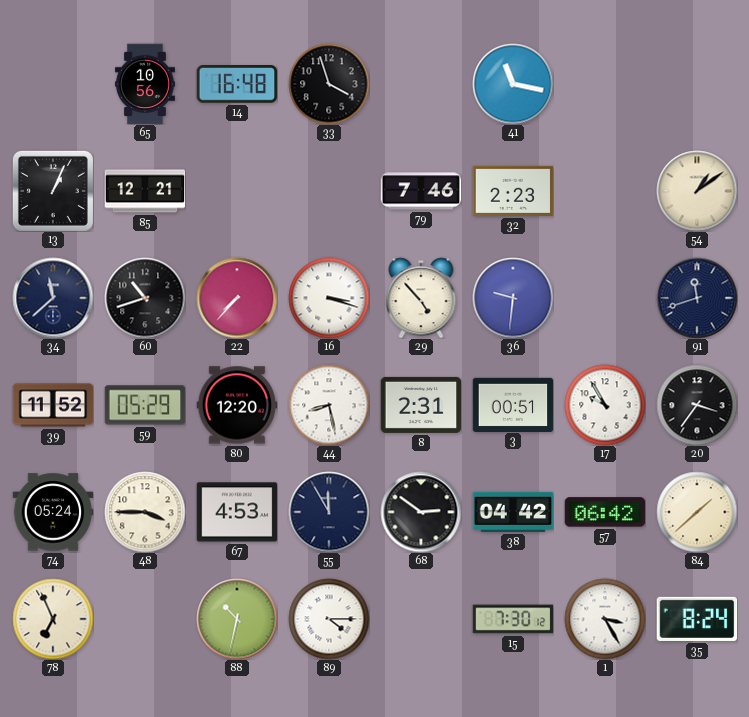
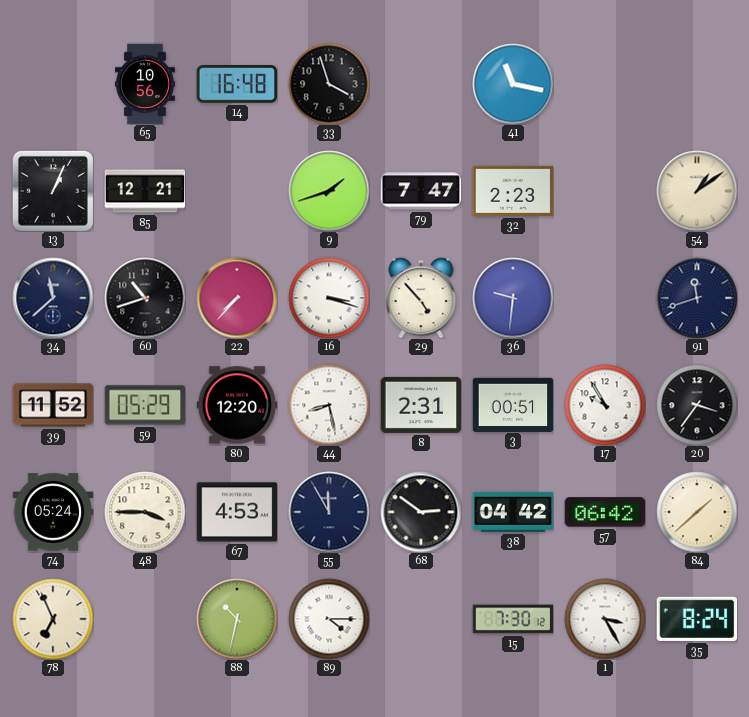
9: none -> 1:42
79: 7:46 -> 7:47
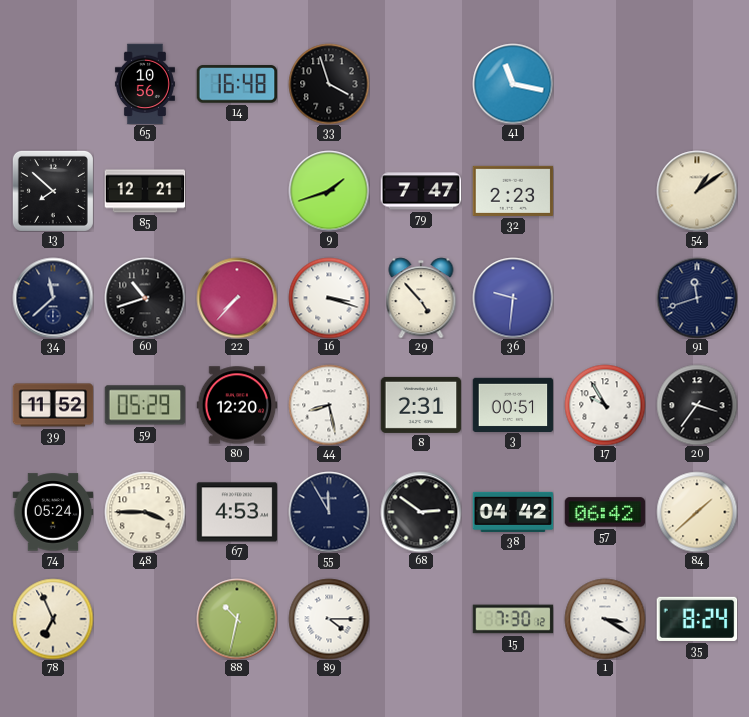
13: 1:04 -> 7:52
1: 3:25 -> 3:20
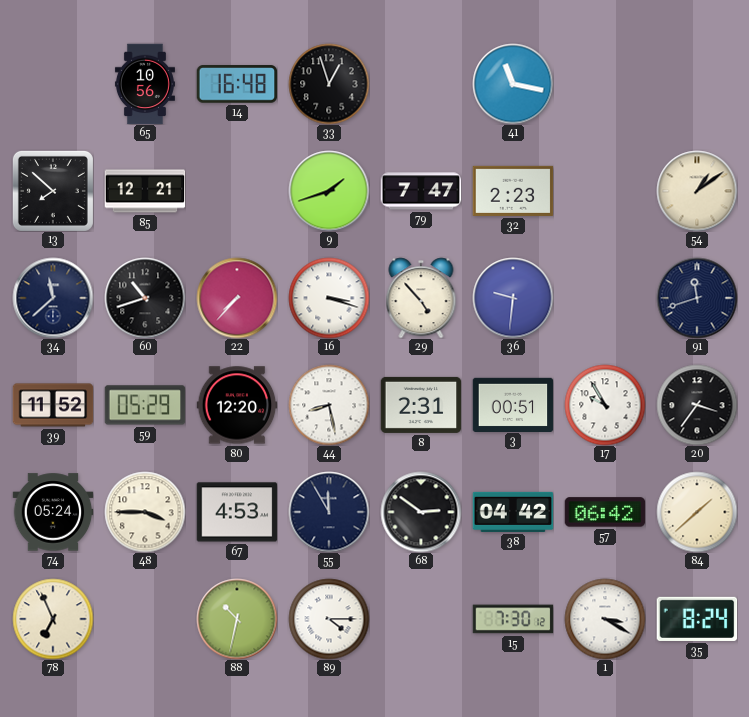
33: 3:57 -> 12:57
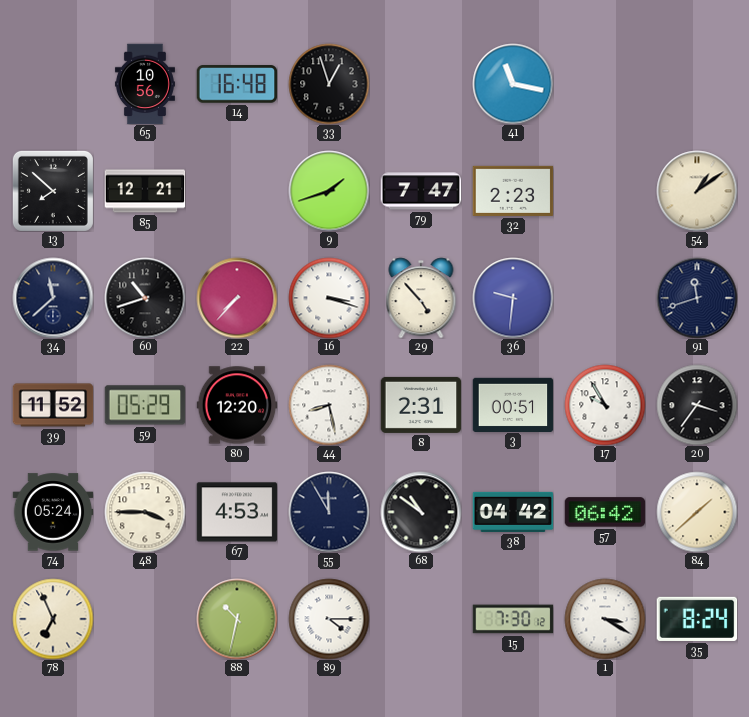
68: 2:51 -> 10:51
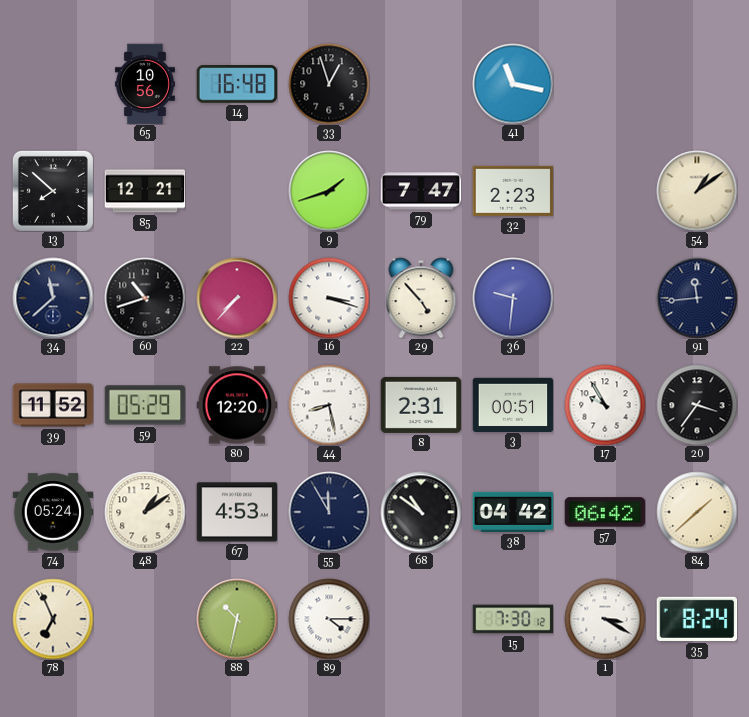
91: 11:42 -> 11:44
48: 3:45 -> 1:09
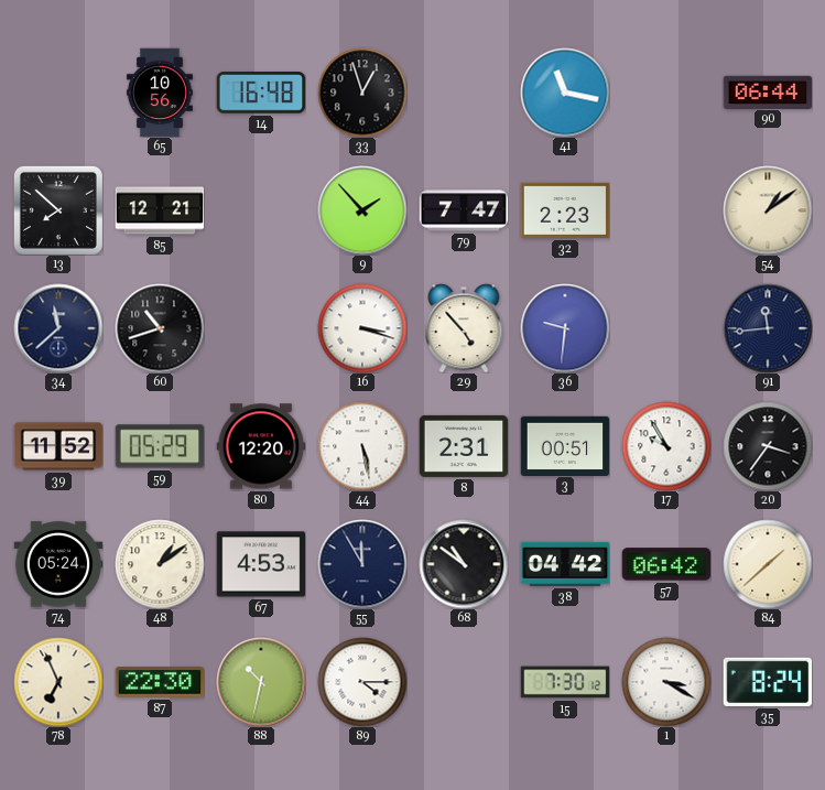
90: none -> 06:44
9: 1:42 -> 1:53
22: 7:37 -> none
44: 8:28 -> 5:28
87: none -> 22:30
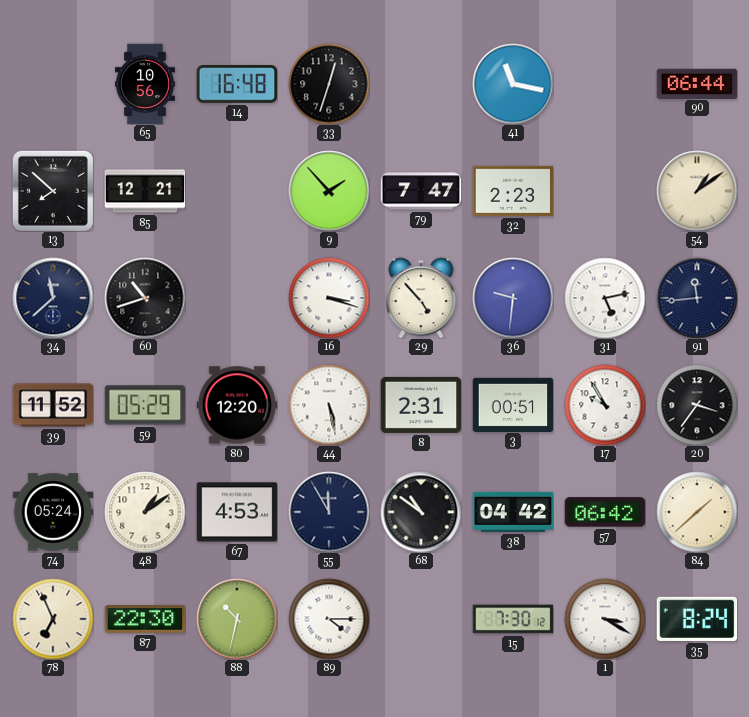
33: 12:57 -> 12:33
31: none -> 5:13
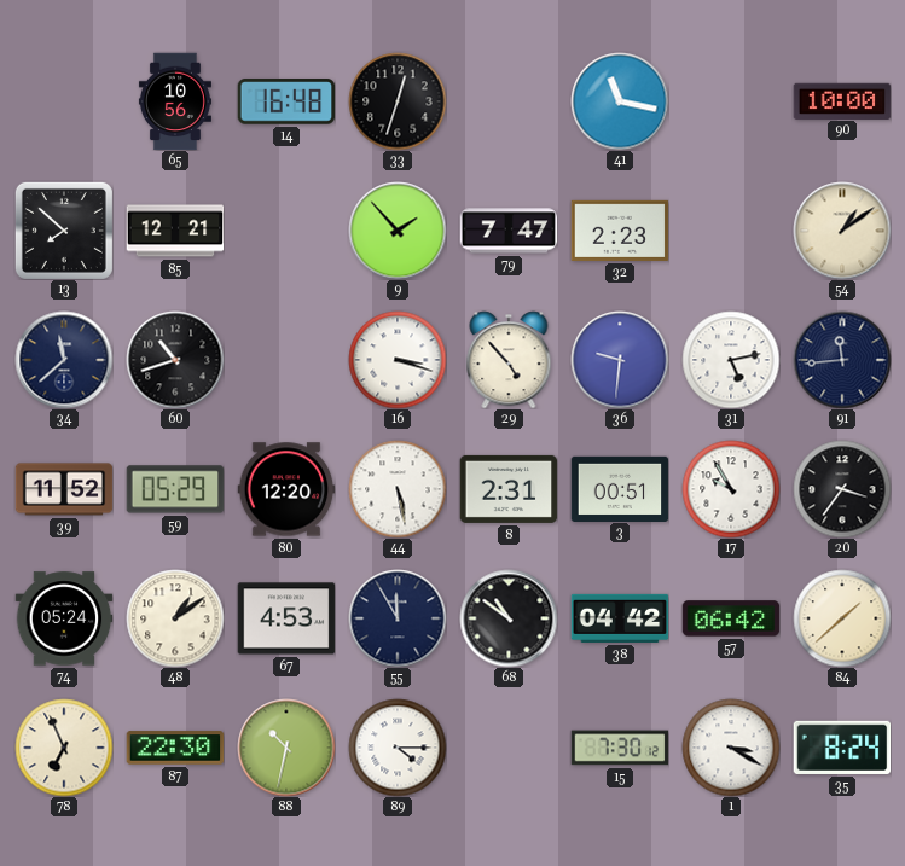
90: 06:44 -> 10:00
